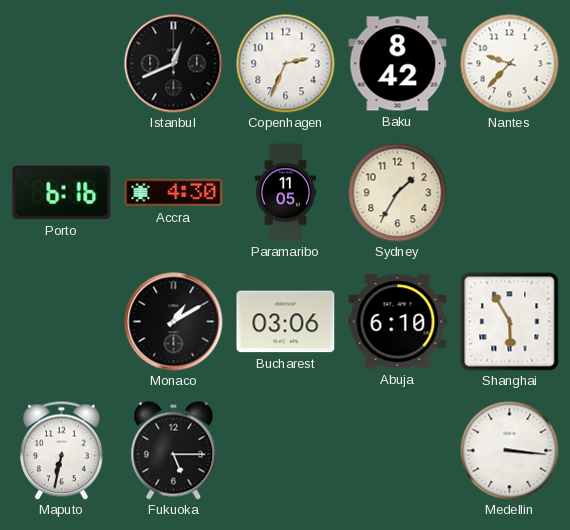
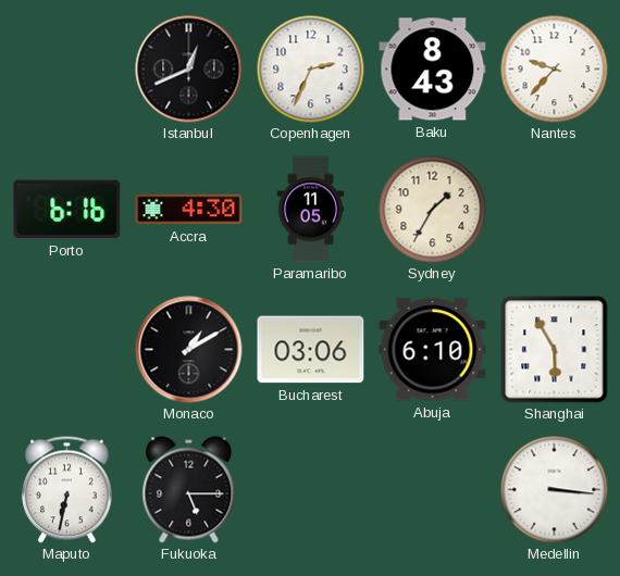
Baku: 8:42 -> 8:43
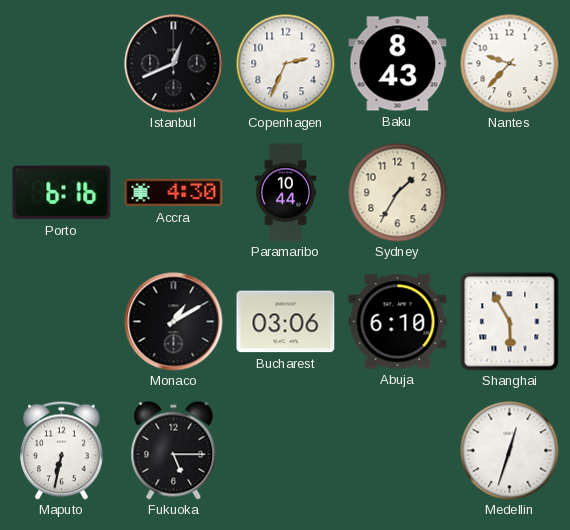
Paramaribo: 11:05 -> 10:44
Medellin: 3:16 -> 12:33
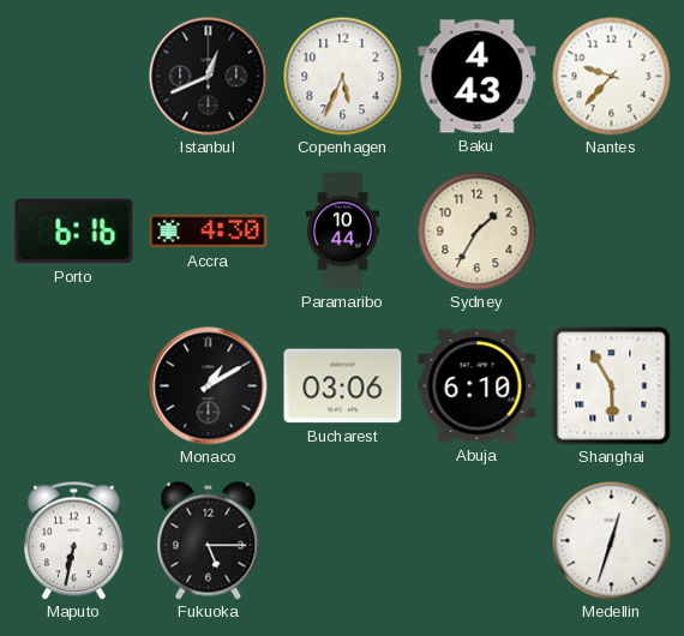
Copenhagen: 2:34 -> 5:34
Baku: 8:43 -> 4:43
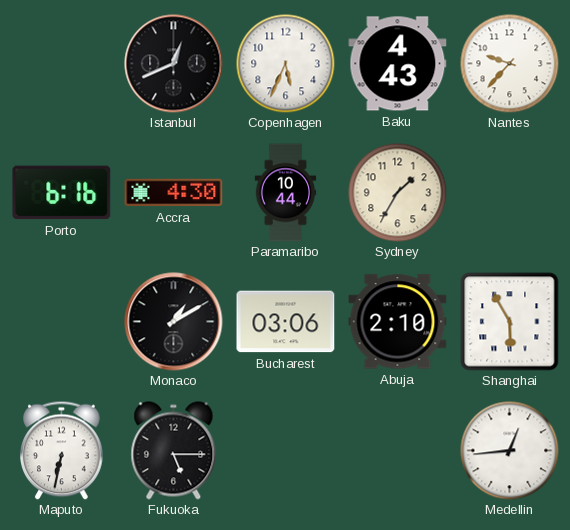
Abuja: 6:10 -> 2:10
Medellin: 12:33 -> 12:44
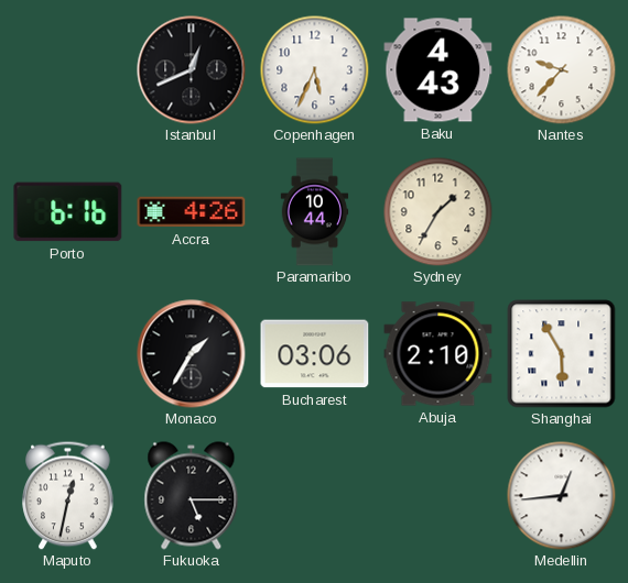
Accra: 4:30 -> 4:26
Monaco: 1:10 -> 1:35
Maputo: 6:32 -> 12:32
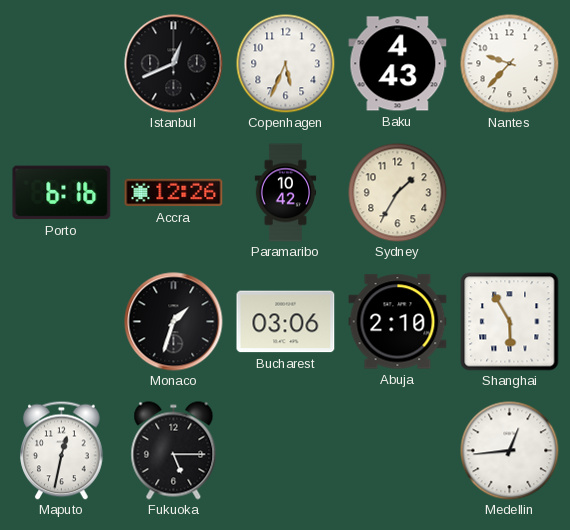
Accra: 4:26 -> 12:26
Paramaribo: 10:44 -> 10:42
Monaco: 1:35 -> 1:33
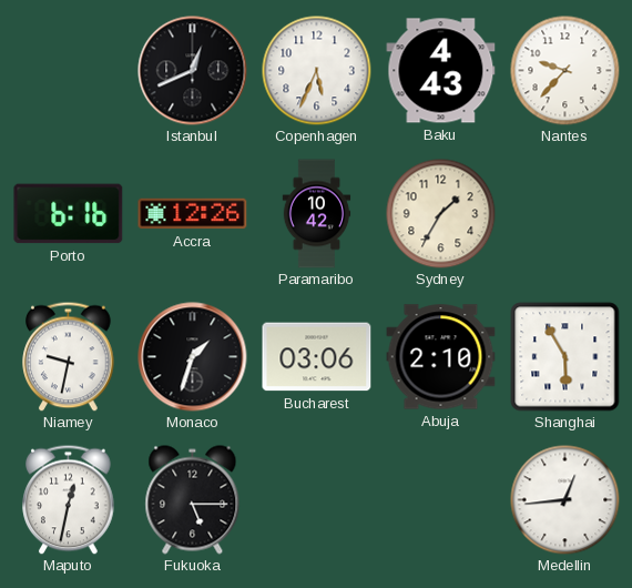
Niamey: none -> 9:32
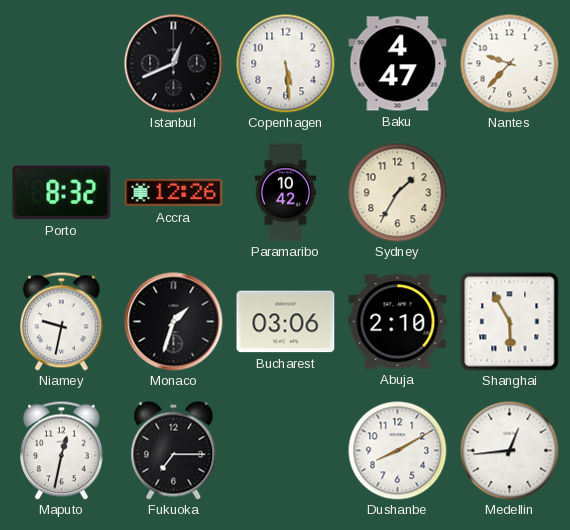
Copenhagen: 5:34 -> 5:29
Baku: 4:43 -> 4:47
Porto: 6:16 -> 8:32
Fukuoka: 5:15 -> 7:15
Dushanbe: none -> 8:10
